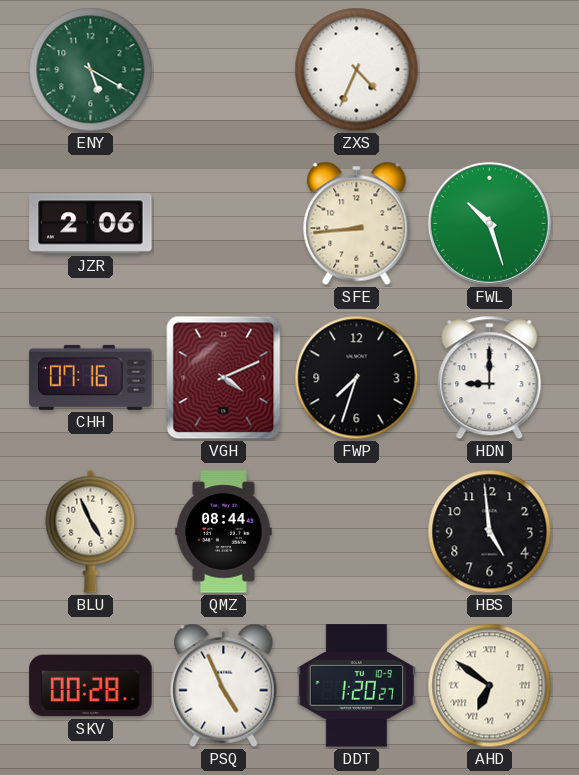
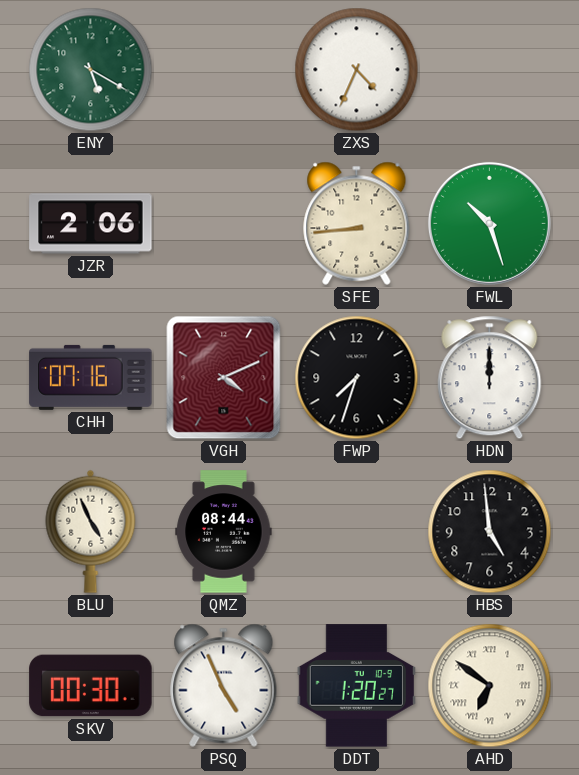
HDN: 9:00 -> 12:00
SKV: 00:28 -> 00:30
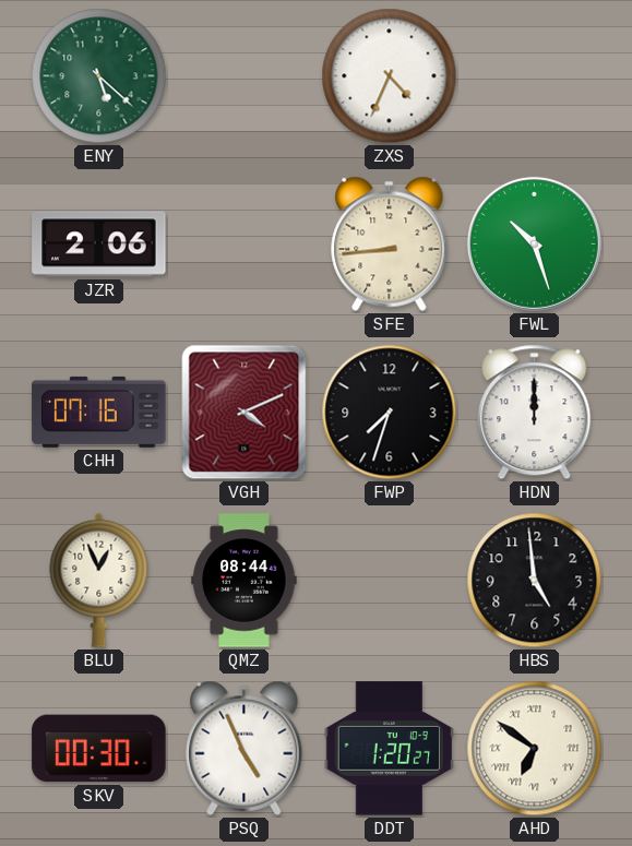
ENY: 5:20 -> 5:22
BLU: 4:56 -> 12:56
